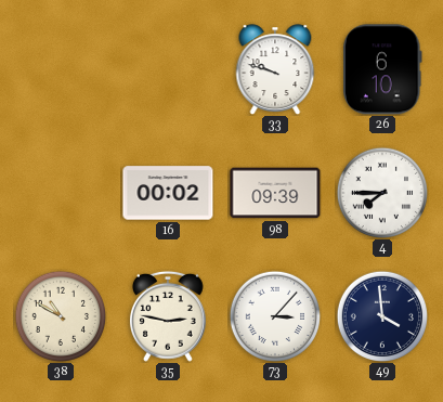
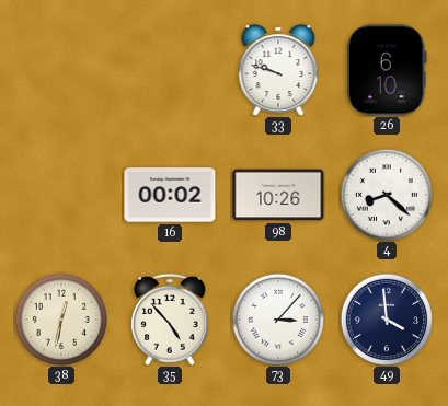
98: 09:39 -> 10:26
4: 7:45 -> 8:22
38: 10:50 -> 12:32
35: 2:47 -> 4:53
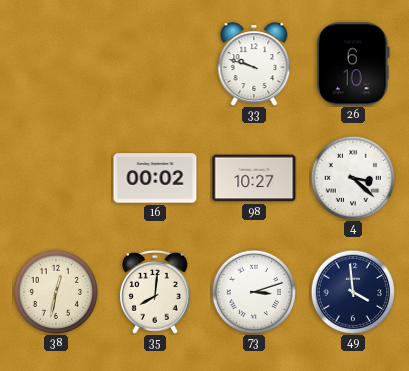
98: 10:26 -> 10:27
4: 8:22 -> 3:22
35: 4:53 -> 8:01
73: 3:07 -> 3:12
